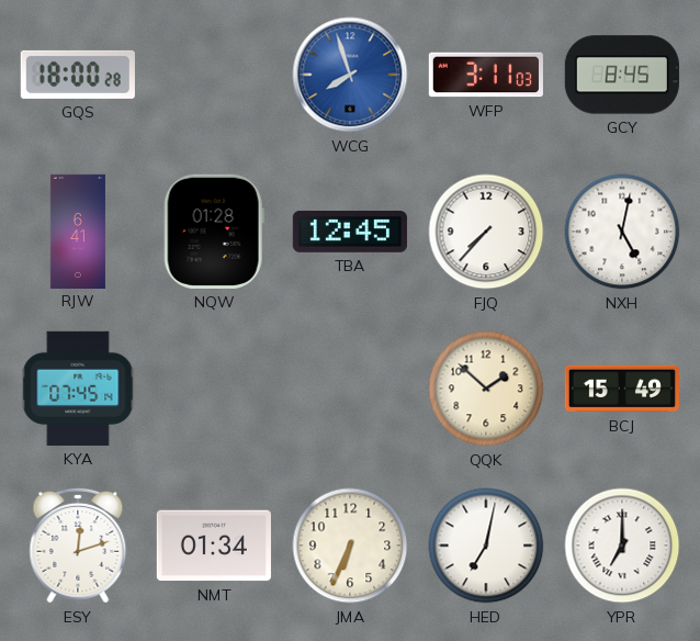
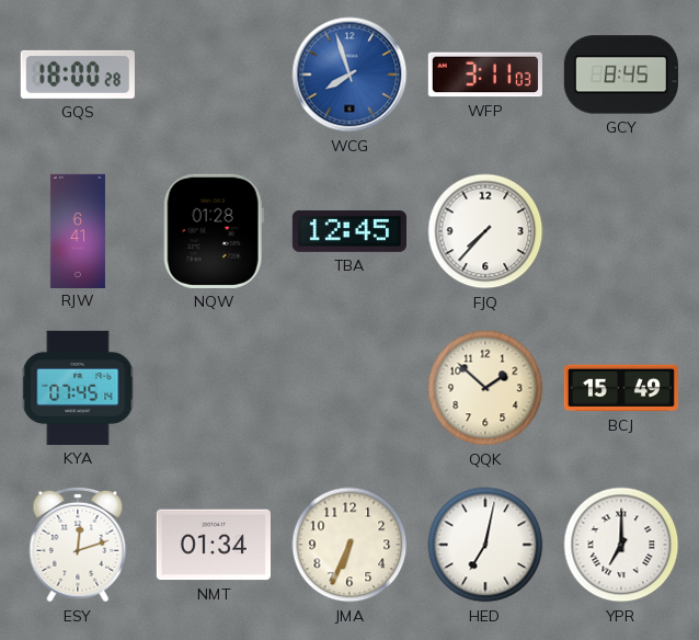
NXH: 5:02 -> none
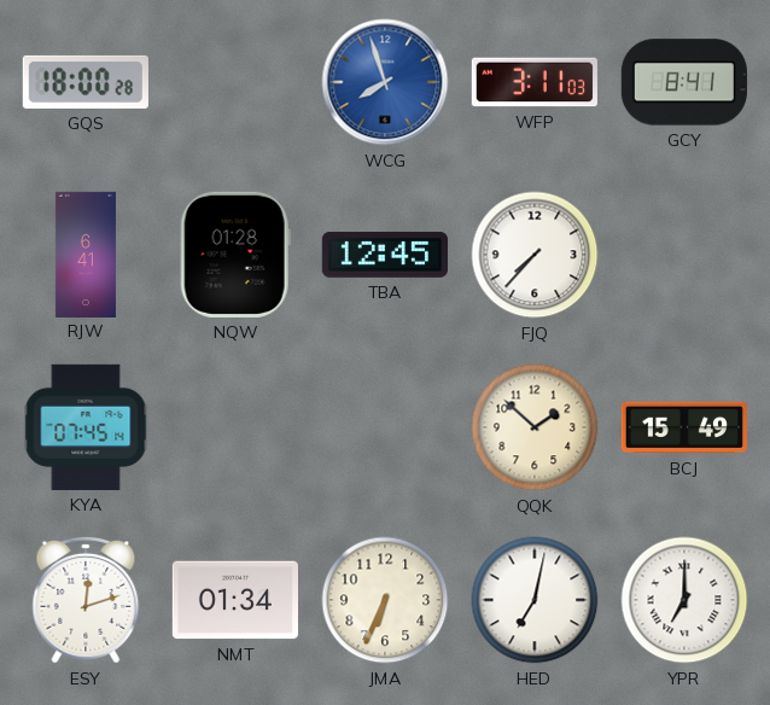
GCY: 8:45 -> 8:41
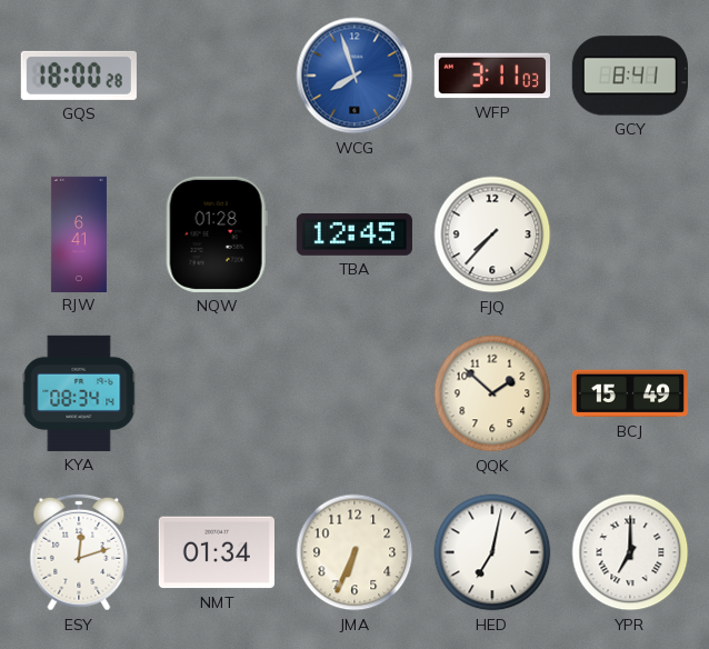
KYA: 07:45 -> 08:34
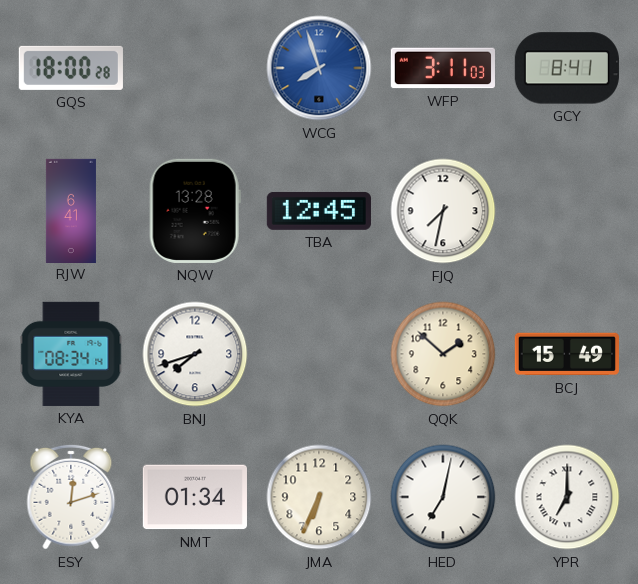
NQW: 01:28 -> 13:28
FJQ: 7:37 -> 7:32
BNJ: none -> 7:42
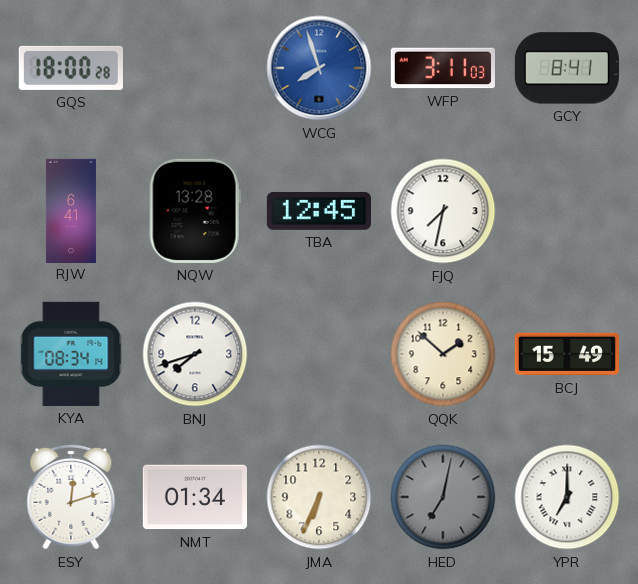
HED dial: white -> grey
